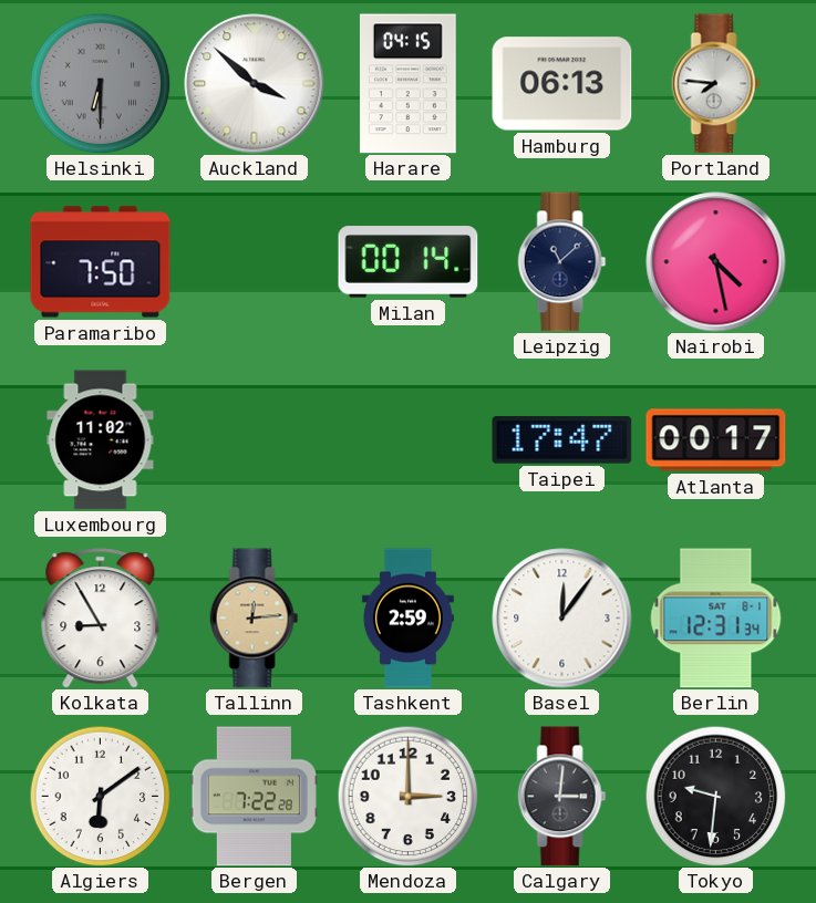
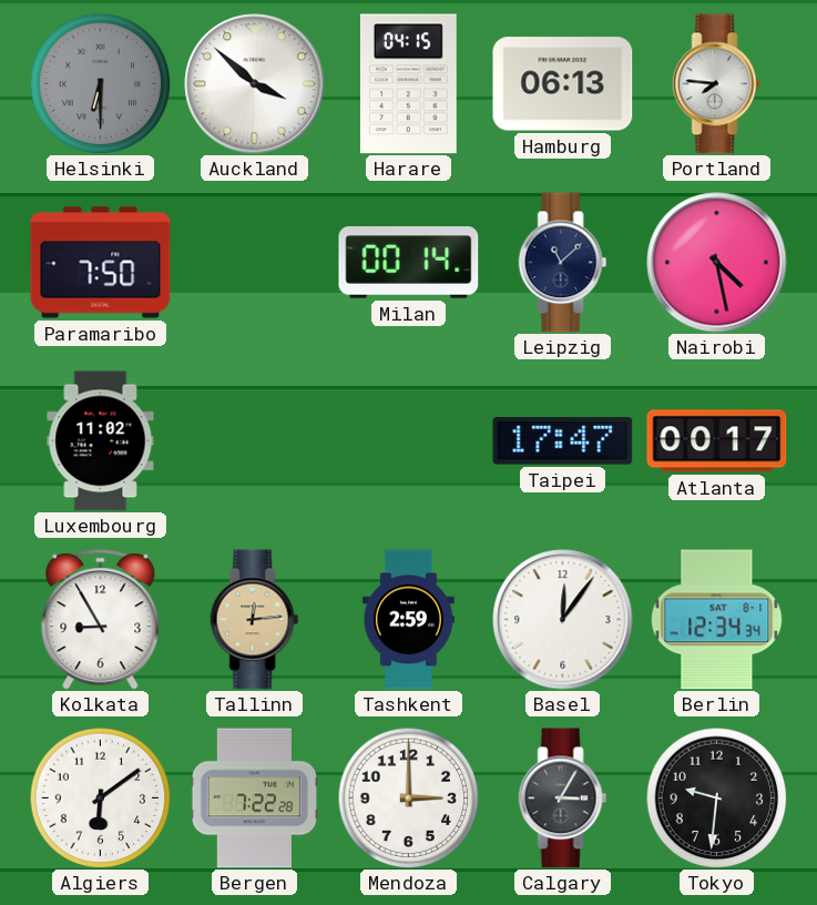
Berlin: 12:31 -> 12:34
Calgary: 3:01 -> 3:05
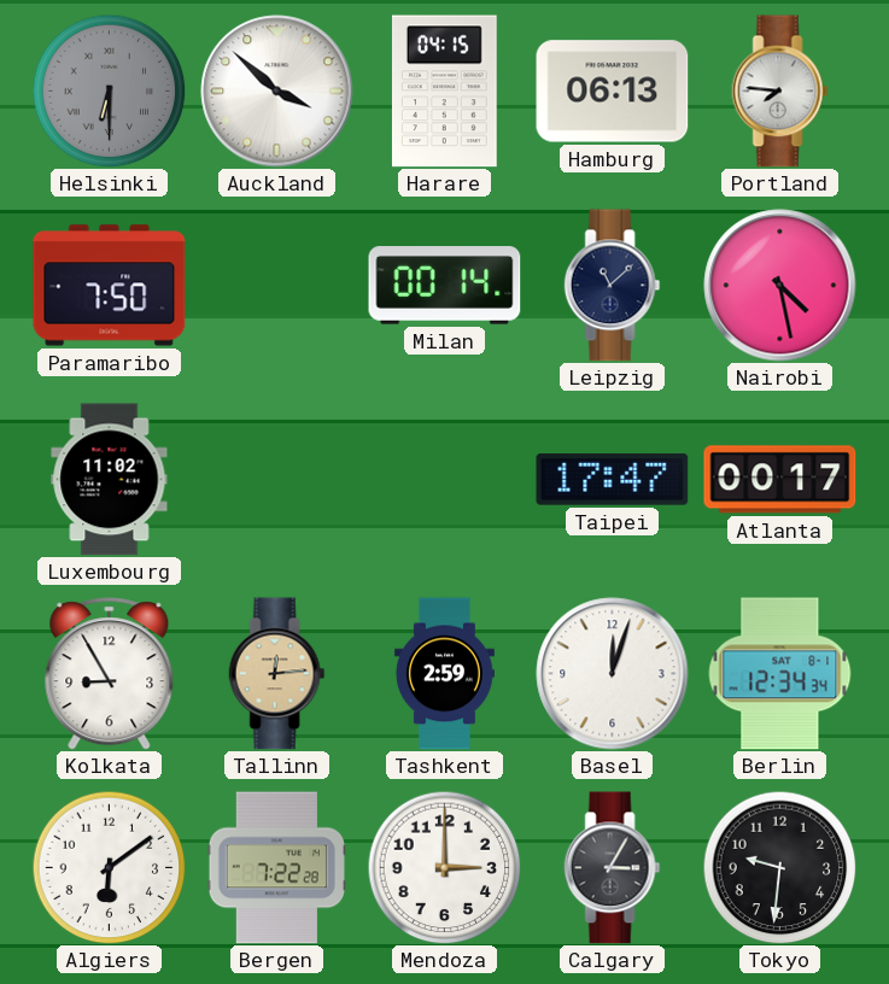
Basel: 12:06 -> 12:03
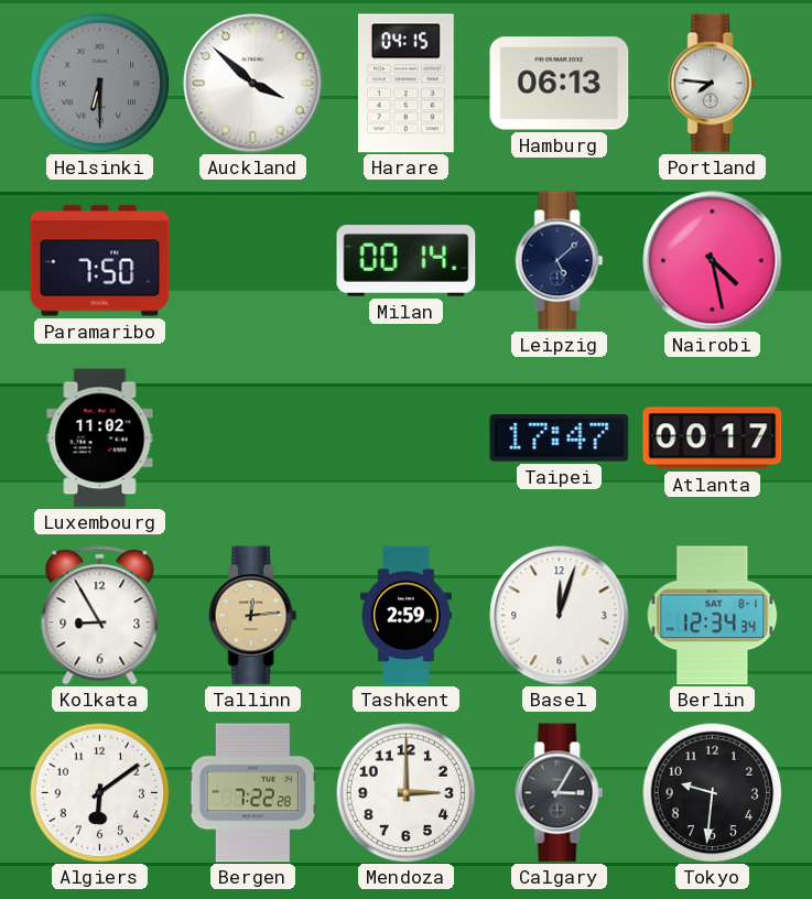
Leipzig: 11:08 -> 5:08
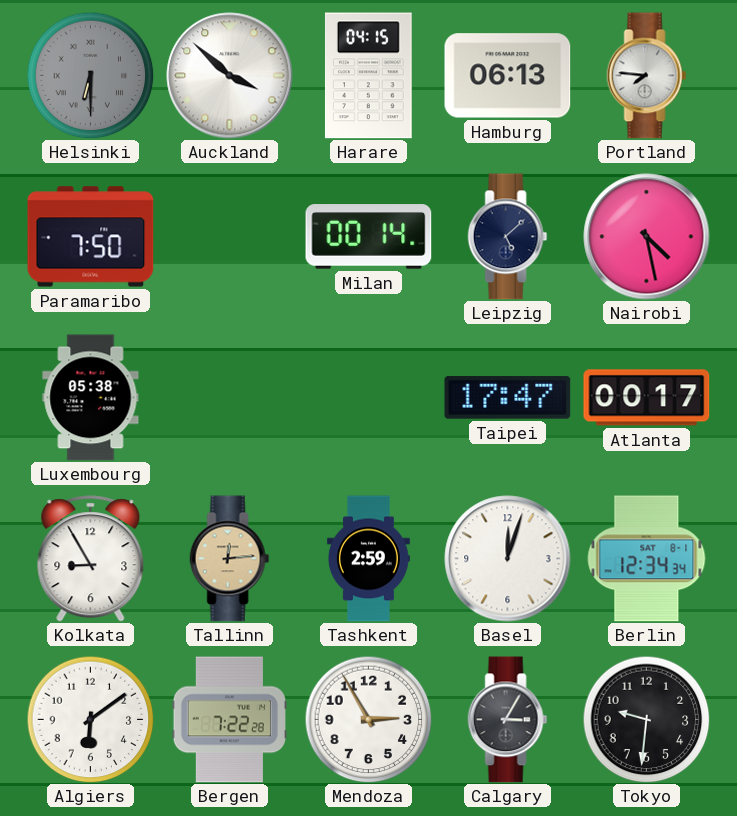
Luxembourg: 11:02 -> 05:38
Mendoza: 3:00 -> 2:55
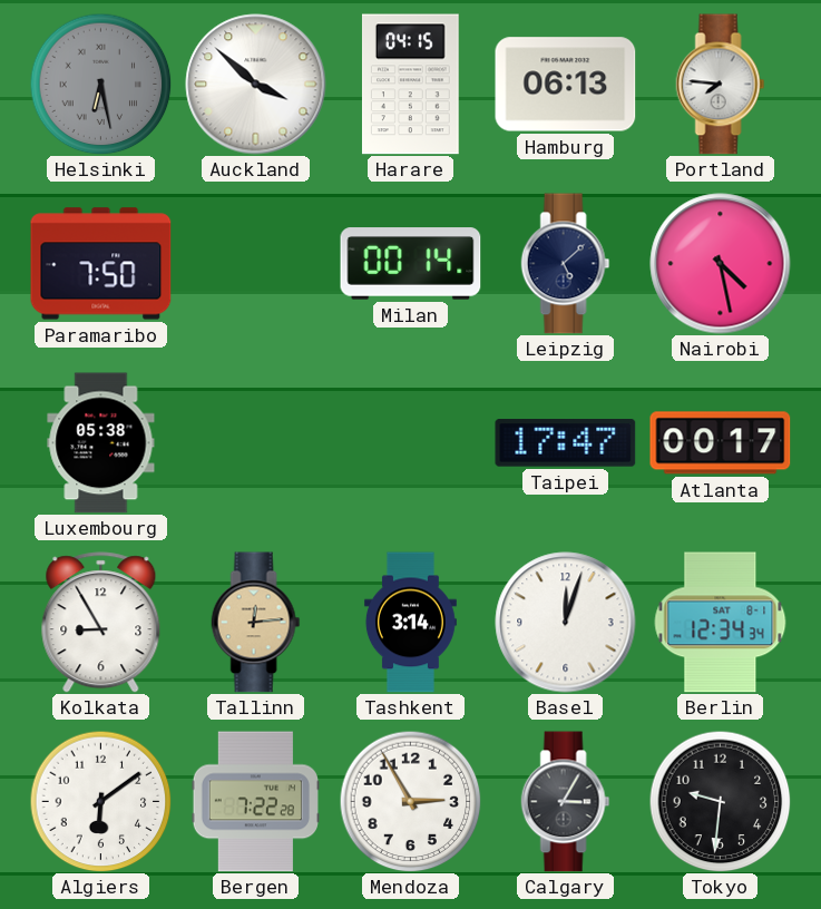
Helsinki: 6:30 -> 6:28
Tashkent: 2:59 -> 3:14
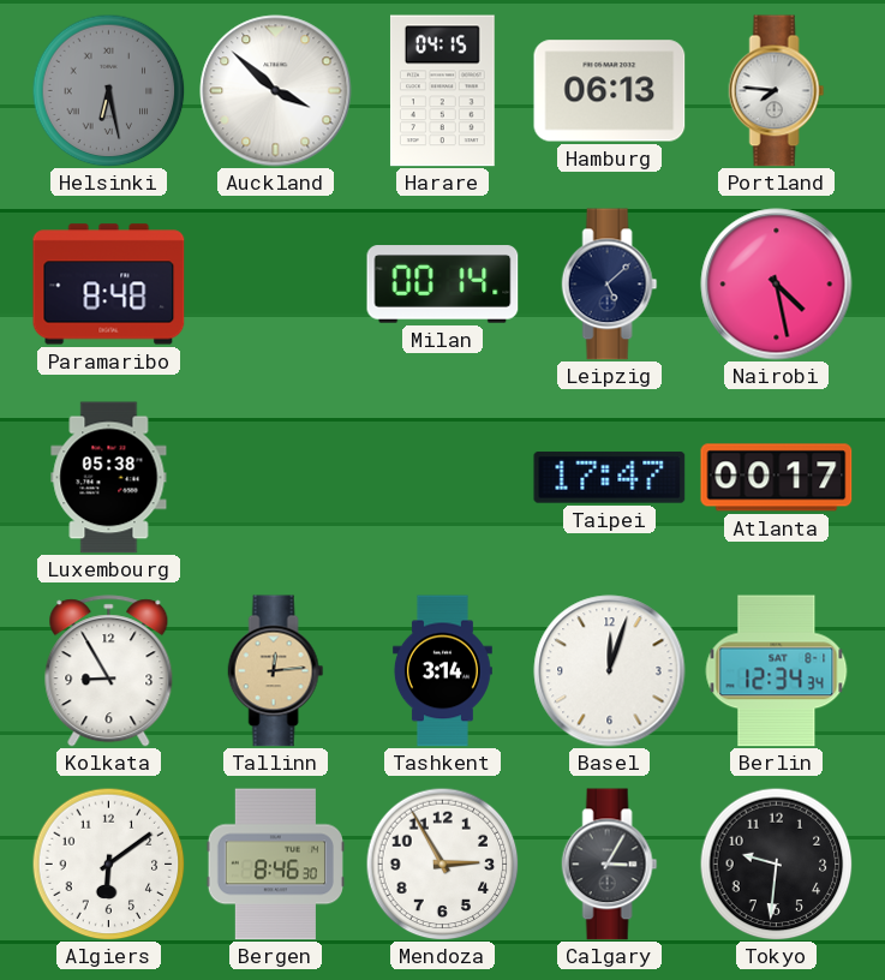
Paramaribo: 7:50 -> 8:48
Bergen: 7:22 -> 8:46
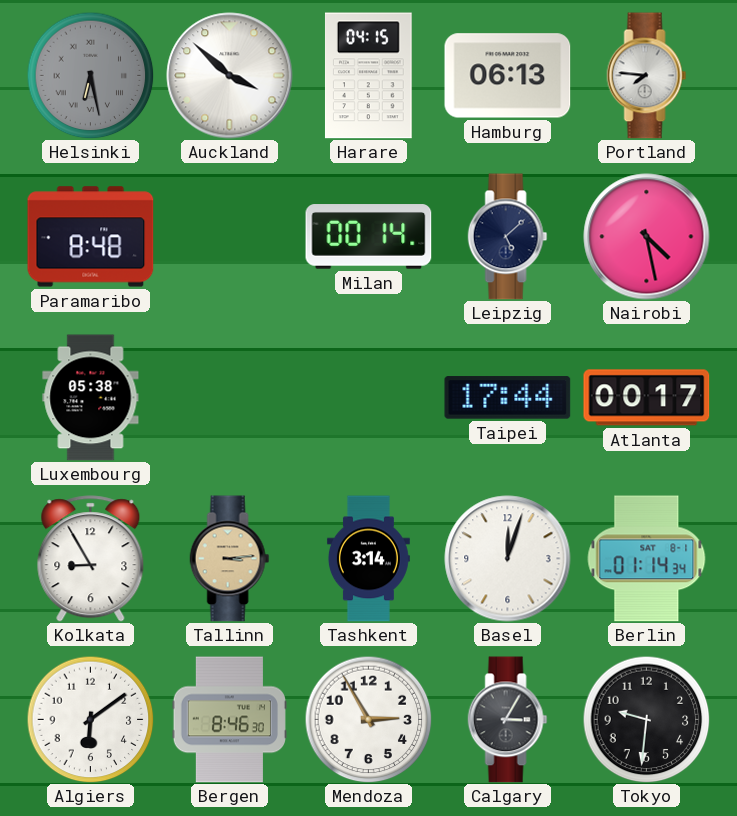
Taipei: 17:47 -> 17:44
Tallinn: 12:14 -> 3:14
Berlin: 12:34 -> 01:14
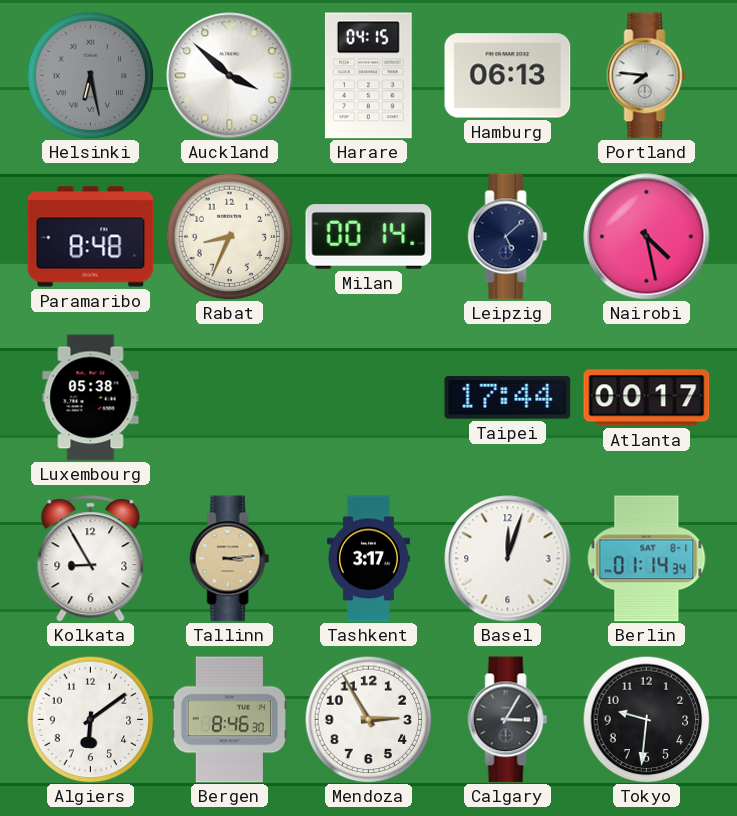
Rabat: none -> 8:34
Tashkent: 3:14 -> 3:17
